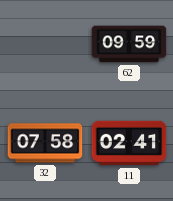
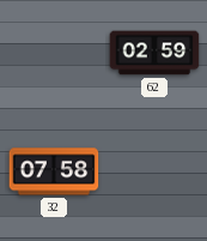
62: 09:59 -> 02:59
11: 02:41 -> none
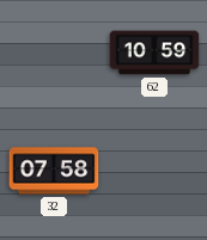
62: 02:59 -> 10:59
